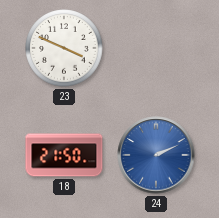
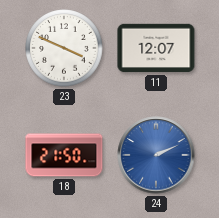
11: none -> 12:07
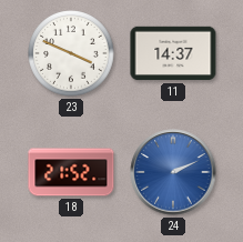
11: 12:07 -> 14:37
18: 21:50 -> 21:52
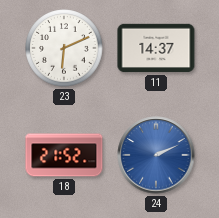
23: 3:49 -> 6:11
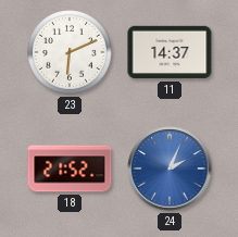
24: 2:11 -> 2:04
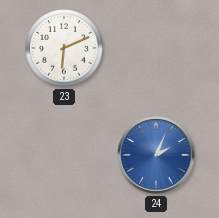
11: 14:37 -> none
18: 21:52 -> none
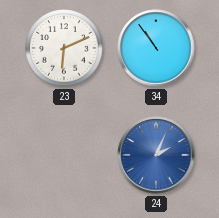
34: none -> 10:54
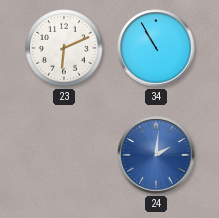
34: 10:54 -> 10:55
24: 2:04 -> 2:01
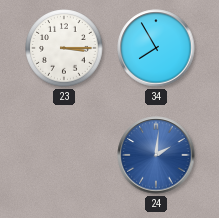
23: 6:11 -> 3:15
34: 10:55 -> 7:55
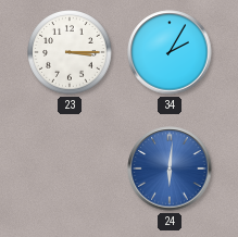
34: 7:55 -> 2:05
24: 2:01 -> 6:01
